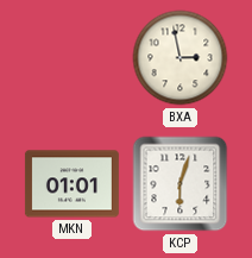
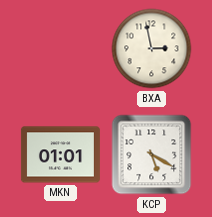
KCP: 6:03 -> 5:20
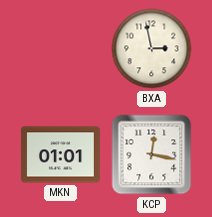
KCP: 5:20 -> 12:17
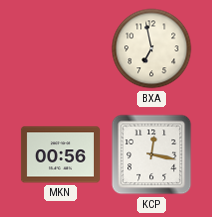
BXA: 2:58 -> 6:58
MKN: 01:01 -> 00:56
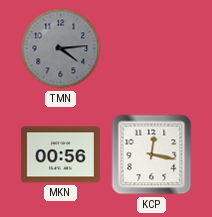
TMN: none -> 4:14
BXA: 6:58 -> none
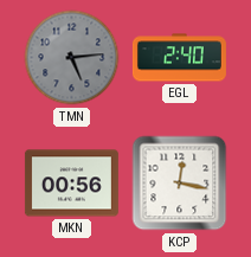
TMN: 4:14 -> 5:14
EGL: none -> 2:40
